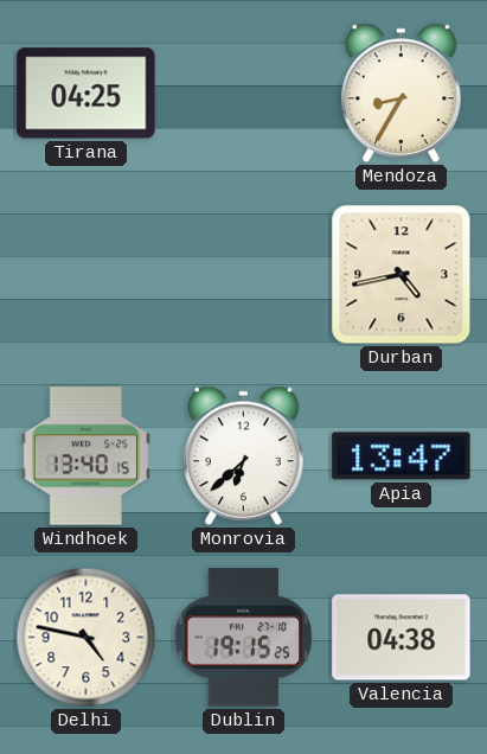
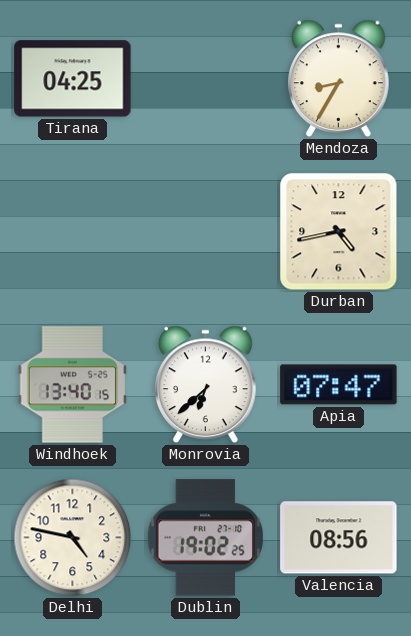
Apia: 13:47 -> 07:47
Dublin: 19:15 -> 19:02
Valencia: 04:38 -> 08:56
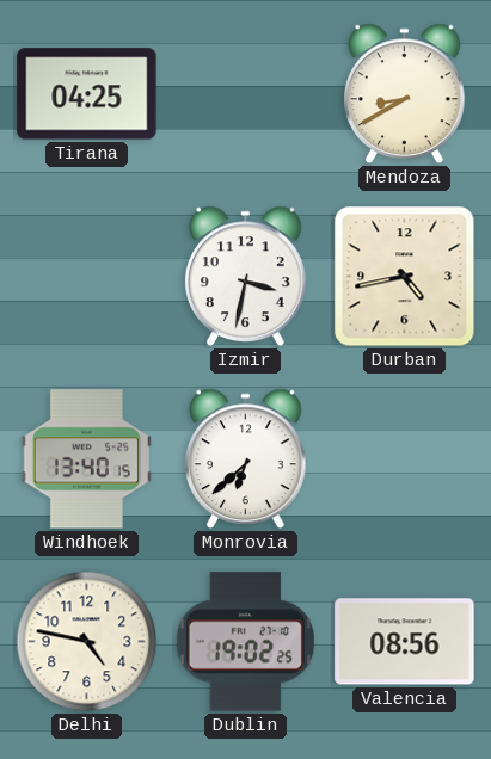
Mendoza: 8:35 -> 8:40
Izmir: none -> 3:32
Apia: 07:47 -> none
